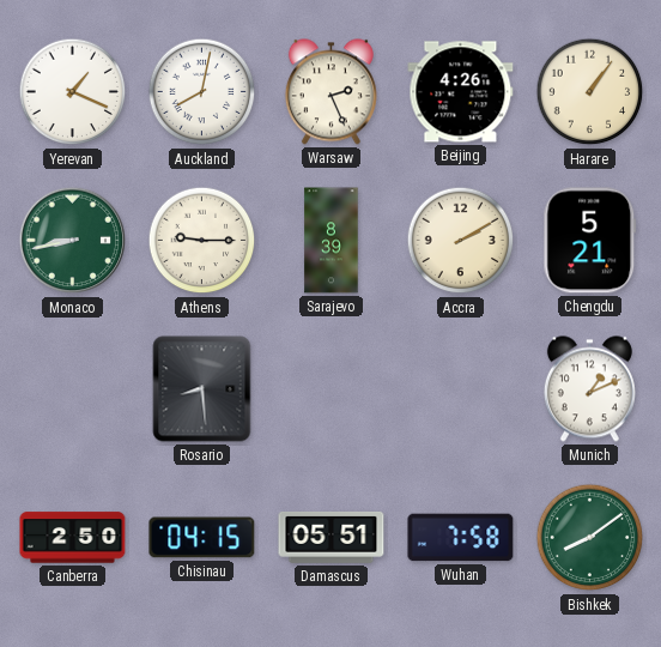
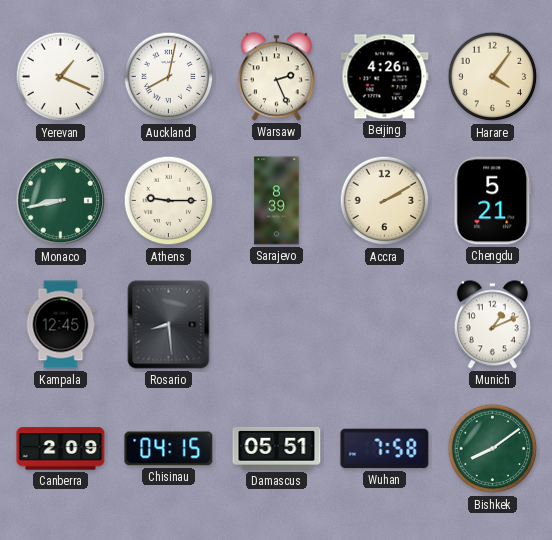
Harare: 1:06 -> 4:06
Kampala: none -> 12:45
Canberra: 2:50 -> 2:09
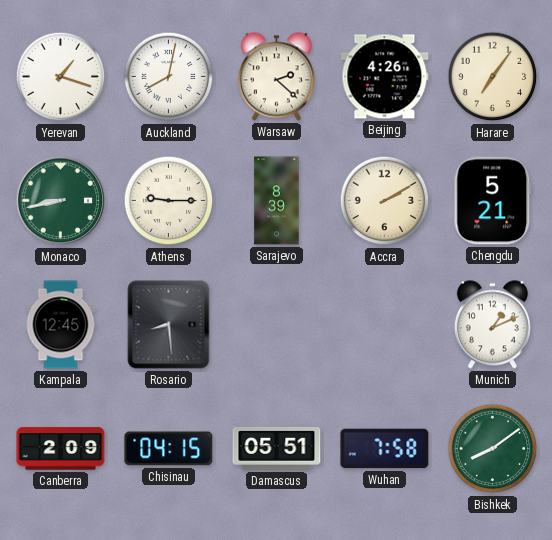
Yerevan: 1:19 -> 1:18
Warsaw: 2:26 -> 2:22
Harare: 4:06 -> 7:06
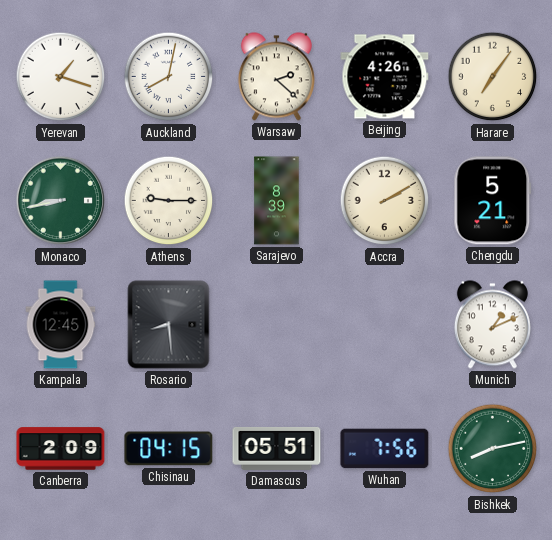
Wuhan: 7:58 -> 7:56
Bishkek: 8:09 -> 8:13
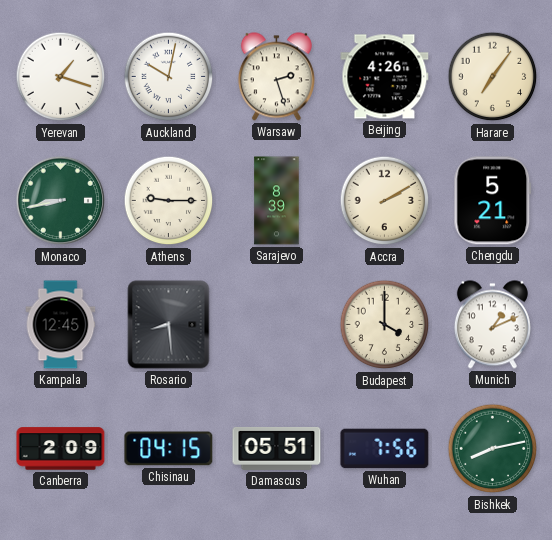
Auckland: 8:02 -> 10:02
Warsaw: 2:22 -> 2:27
Budapest: none -> 4:00
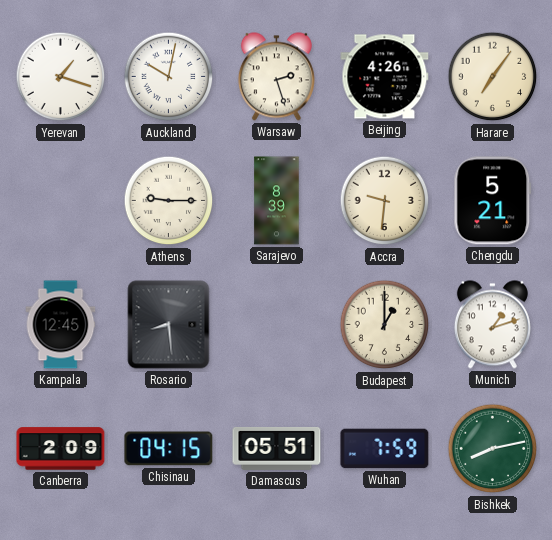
Monaco: 8:43 -> none
Accra: 2:10 -> 9:31
Budapest: 4:00 -> 1:00
Munich: 1:11 -> 1:12
Wuhan: 7:56 -> 7:59
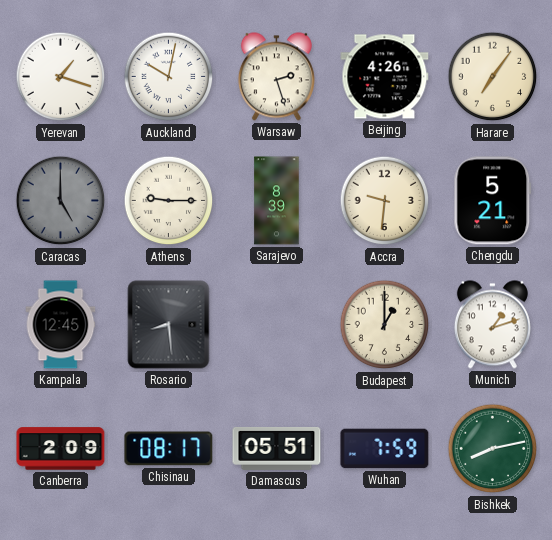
Caracas: none -> 5:00
Chisinau: 04:15 -> 08:17
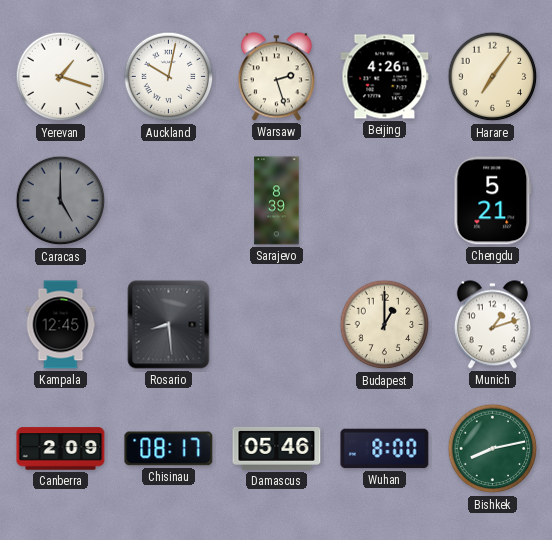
Athens: 9:15 -> none
Accra: 9:31 -> none
Damascus: 05:51 -> 05:46
Wuhan: 7:59 -> 8:00
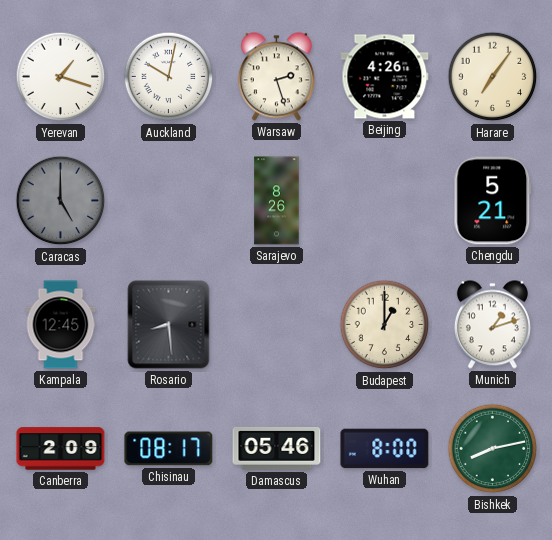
Sarajevo: 8:39 -> 8:26
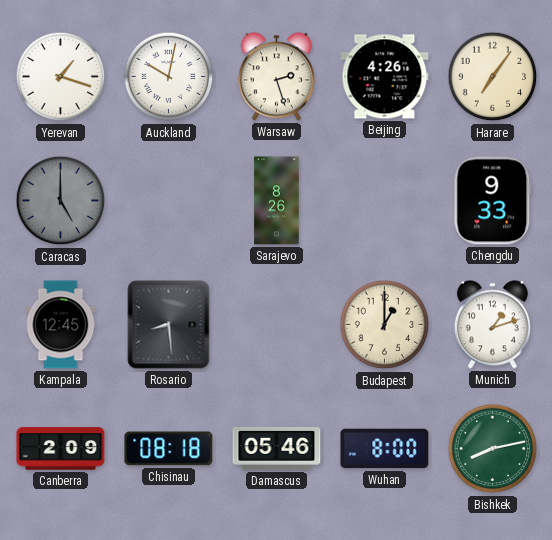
Chengdu: 5:21 -> 9:33
Chisinau: 08:17 -> 08:18
